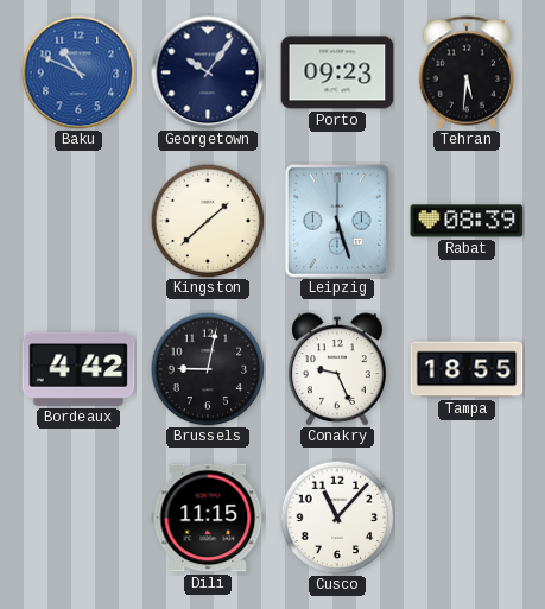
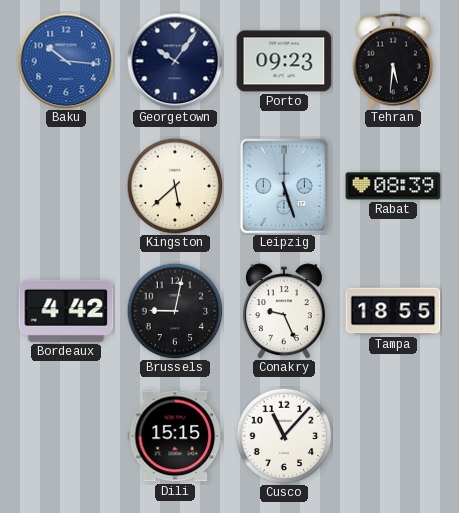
Baku: 10:49 -> 10:16
Kingston: 1:38 -> 5:38
Dili: 11:15 -> 15:15
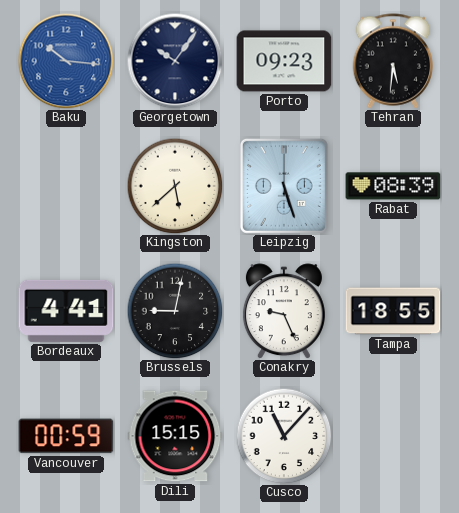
Bordeaux: 4:42 -> 4:41
Vancouver: none -> 00:59
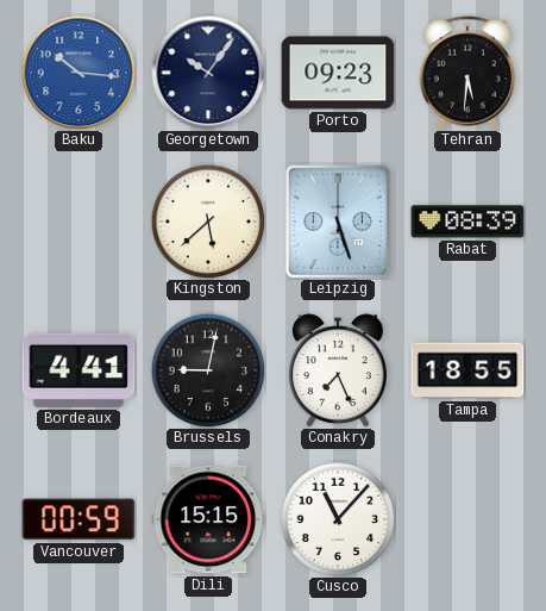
Conakry: 9:26 -> 7:26
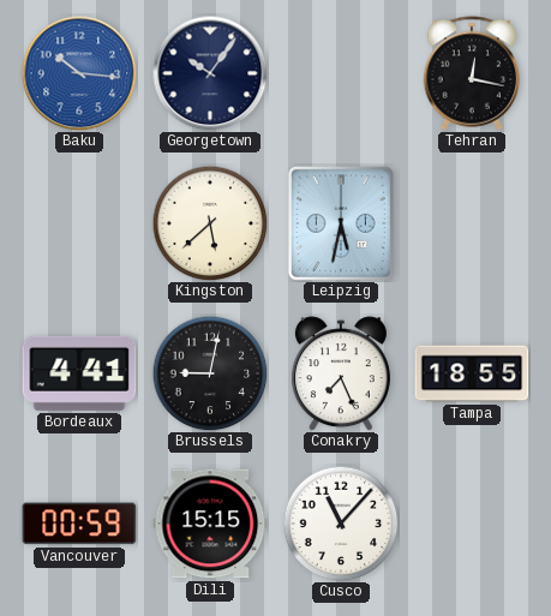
Porto: 09:23 -> none
Tehran: 5:31 -> 12:17
Leipzig: 5:27 -> 5:32
Rabat: 08:39 -> none
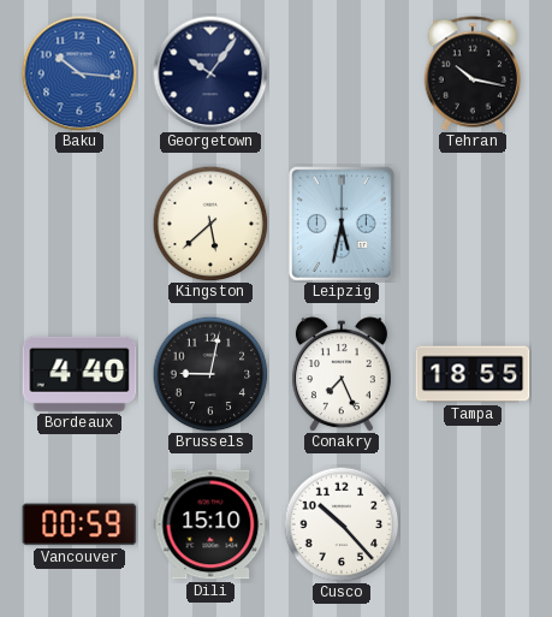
Tehran: 12:17 -> 10:17
Bordeaux: 4:41 -> 4:40
Dili: 15:15 -> 15:10
Cusco: 11:07 -> 10:23
